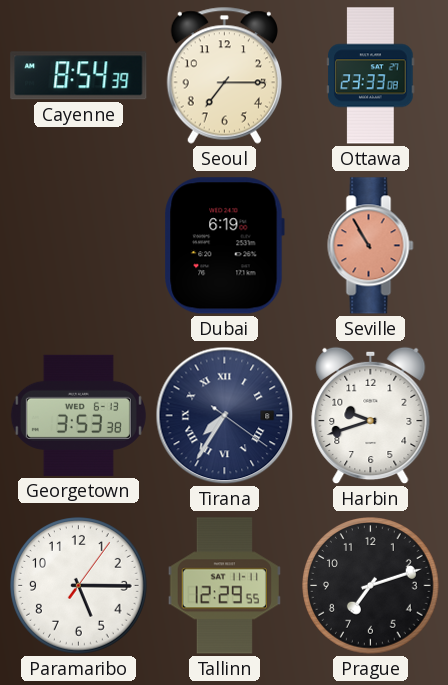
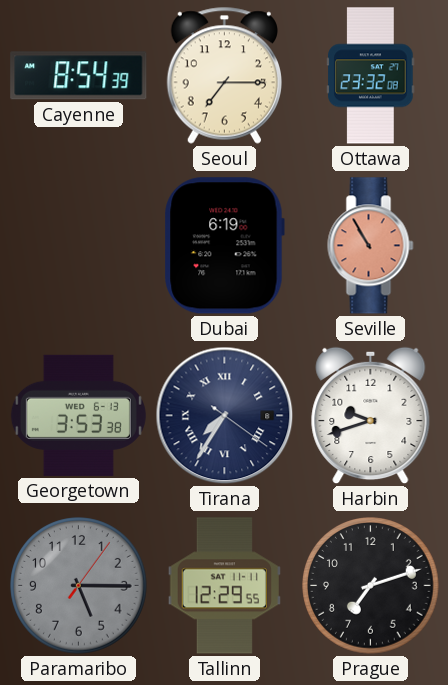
Ottawa: 23:33 -> 23:32
Paramaribo dial: white -> grey
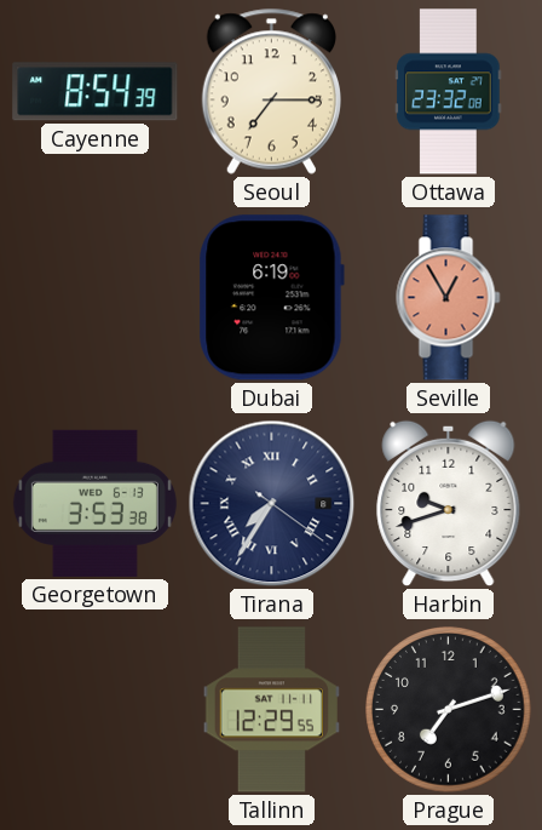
Seville: 10:55 -> 12:55
Paramaribo: 5:15 -> none
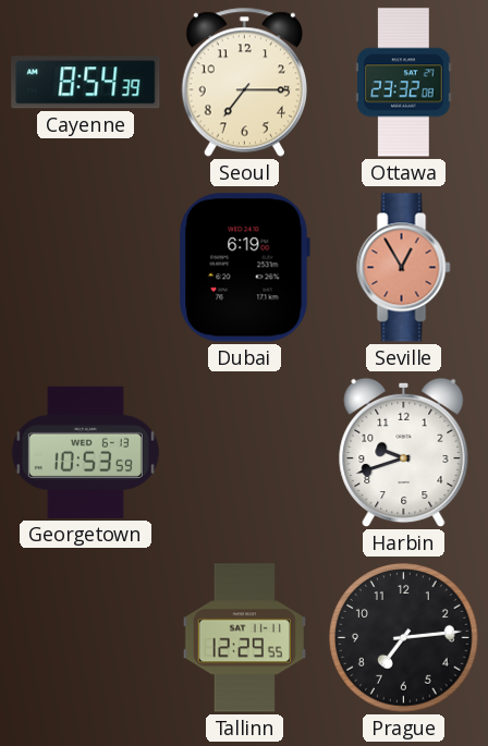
Georgetown: 3:53 -> 10:53
Tirana: 7:35 -> none
Prague: 7:12 -> 7:14
